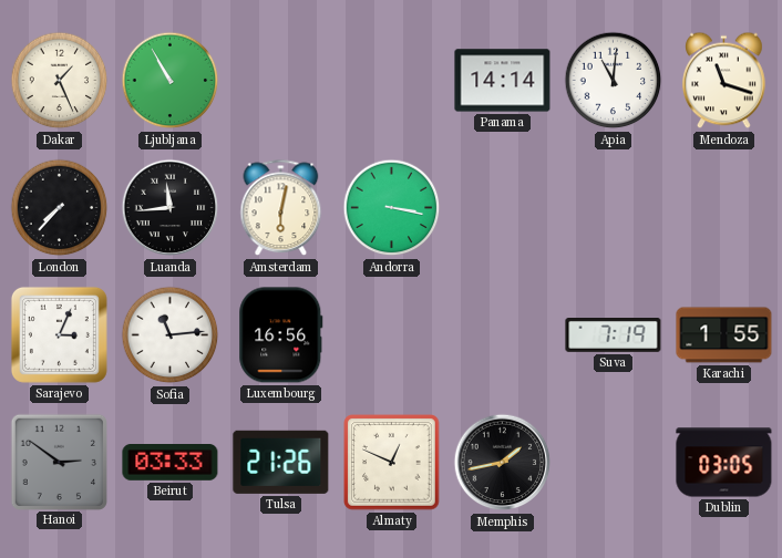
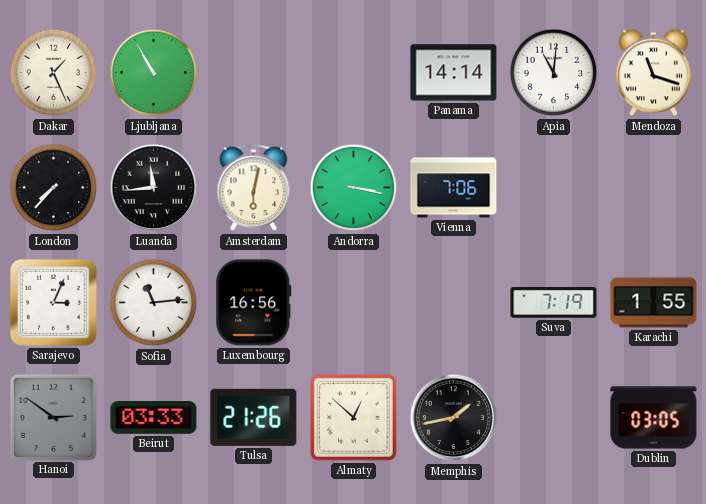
Vienna: none -> 7:06
Almaty: 12:49 -> 12:52
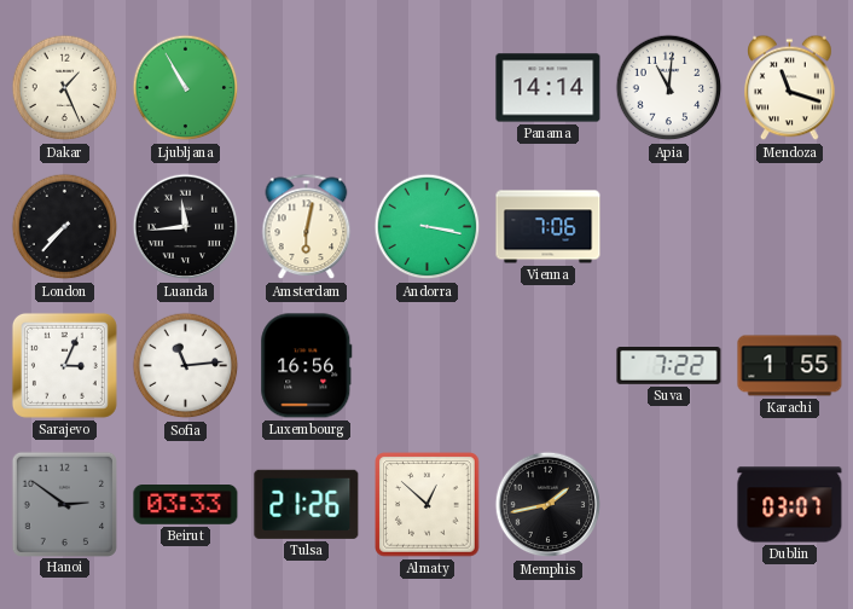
Suva: 7:19 -> 7:22
Dublin: 03:05 -> 03:07
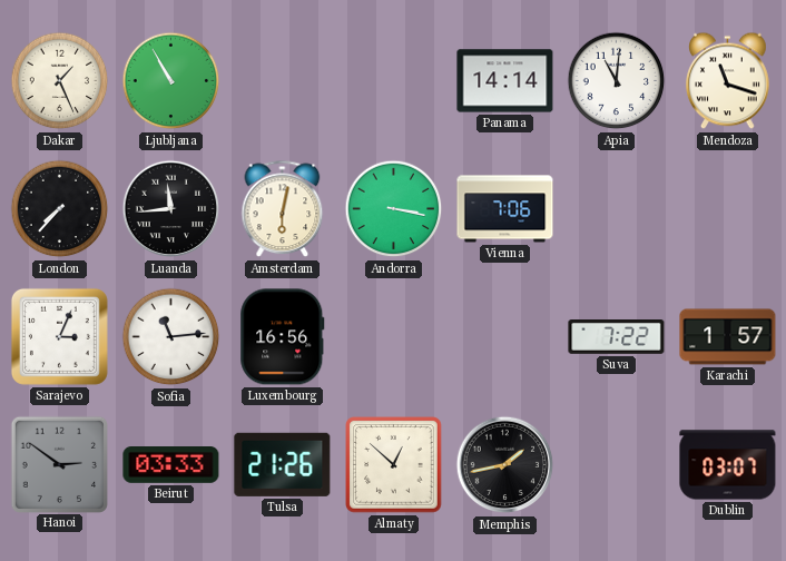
Karachi: 1:55 -> 1:57
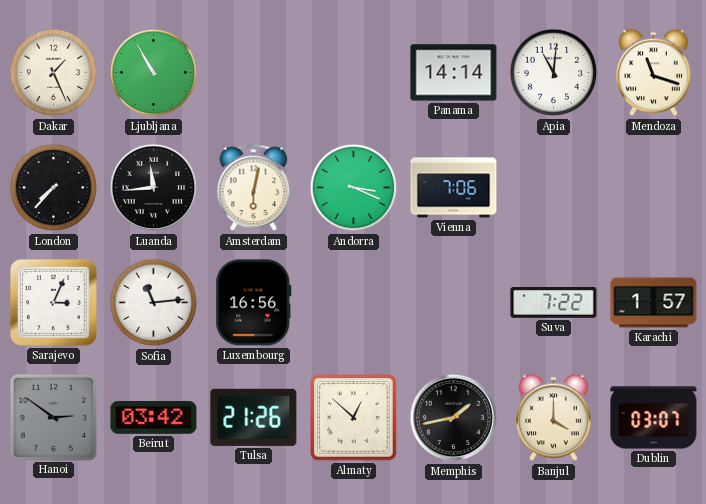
Andorra: 3:17 -> 3:19
Beirut: 03:33 -> 03:42
Banjul: none -> 4:00
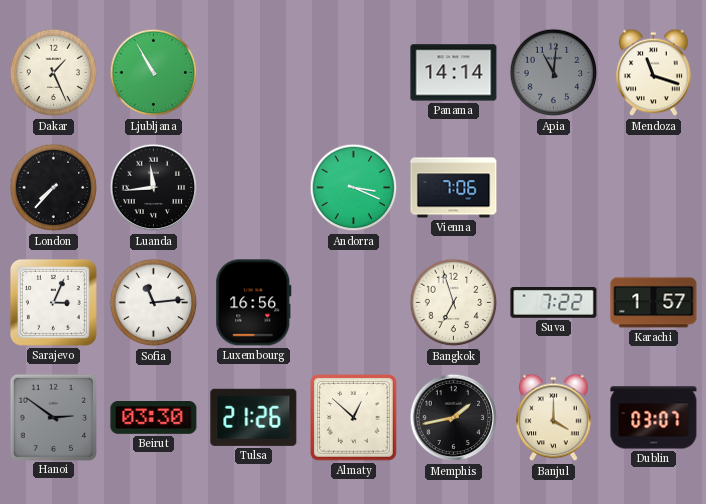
Apia dial: white -> grey
Amsterdam: 6:02 -> none
Bangkok: none -> 6:57
Beirut: 03:42 -> 03:30
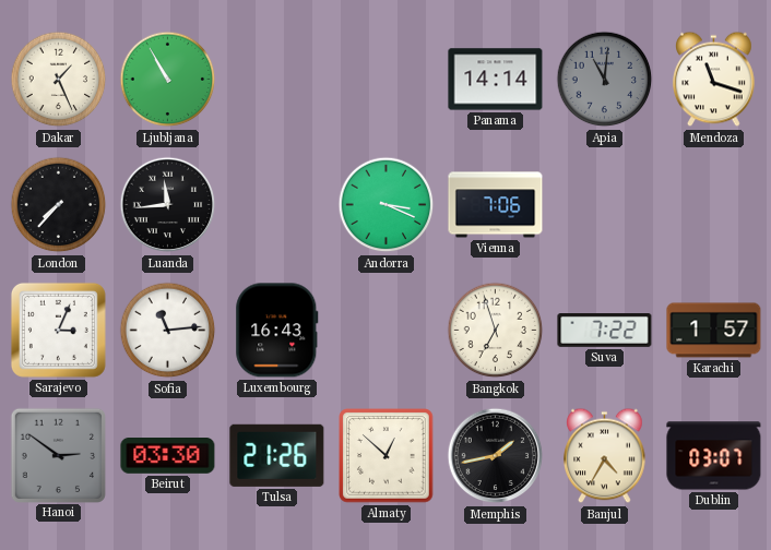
Luxembourg: 16:56 -> 16:43
Banjul: 4:00 -> 4:35
